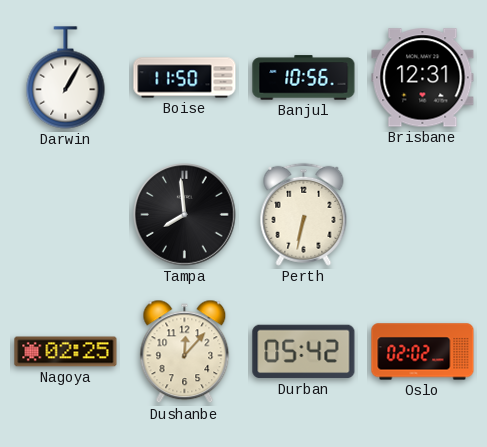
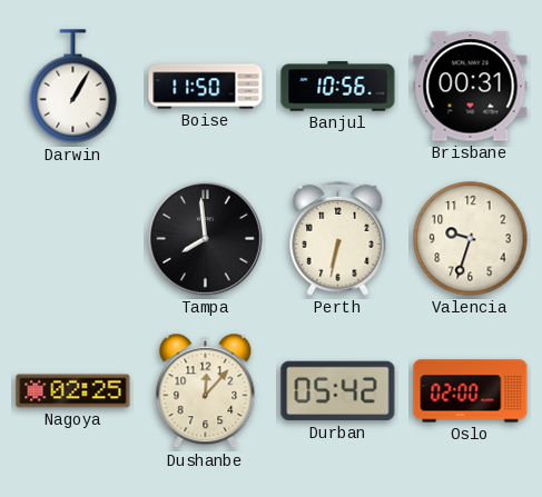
Brisbane: 12:31 -> 00:31
Valencia: none -> 9:33
Oslo: 02:02 -> 02:00
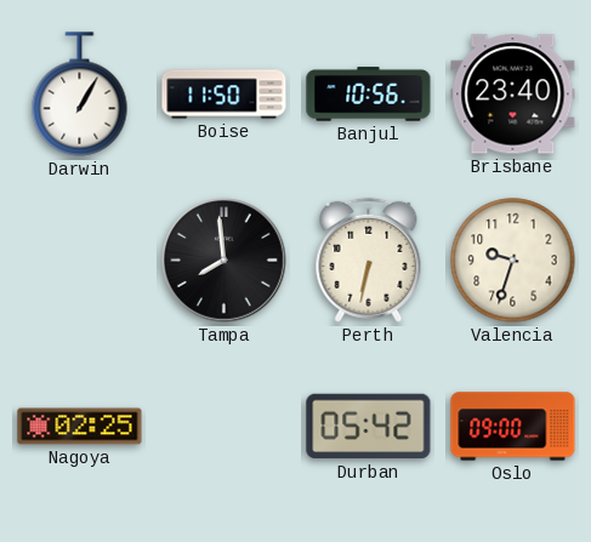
Brisbane: 00:31 -> 23:40
Dushanbe: 12:07 -> none
Oslo: 02:00 -> 09:00
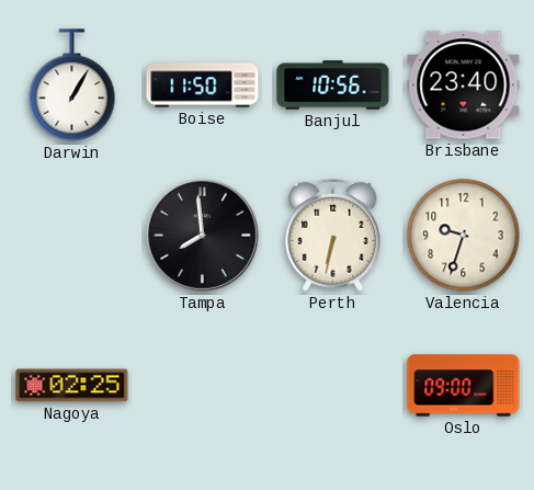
Durban: 05:42 -> none
